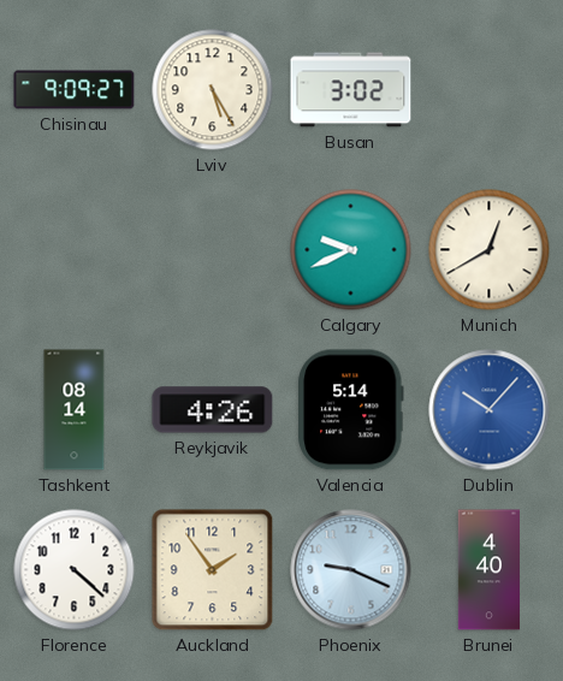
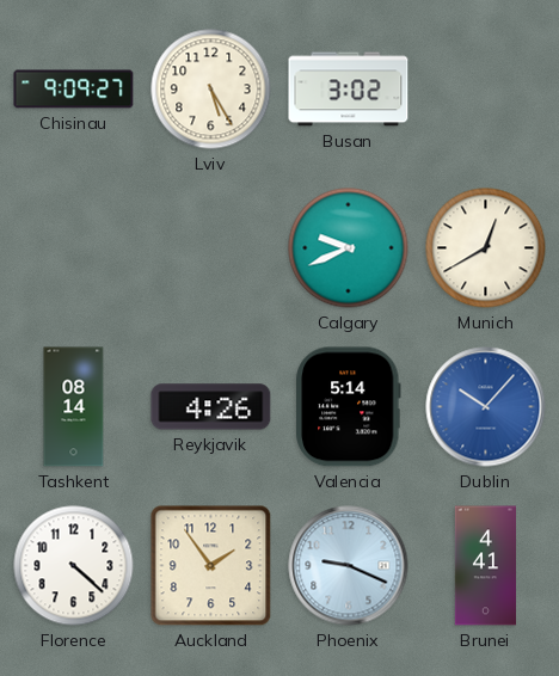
Brunei: 4:40 -> 4:41
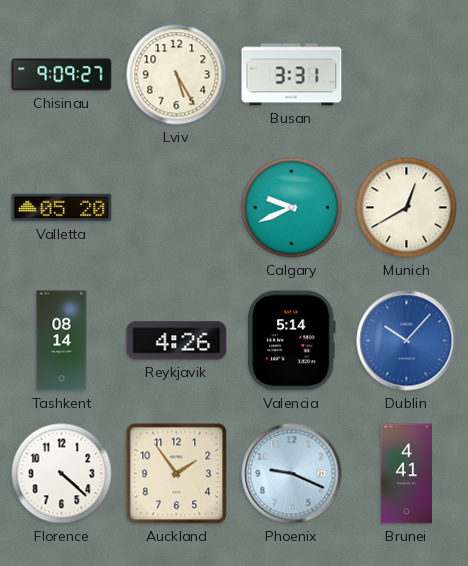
Busan: 3:02 -> 3:31
Valletta: none -> 05:20
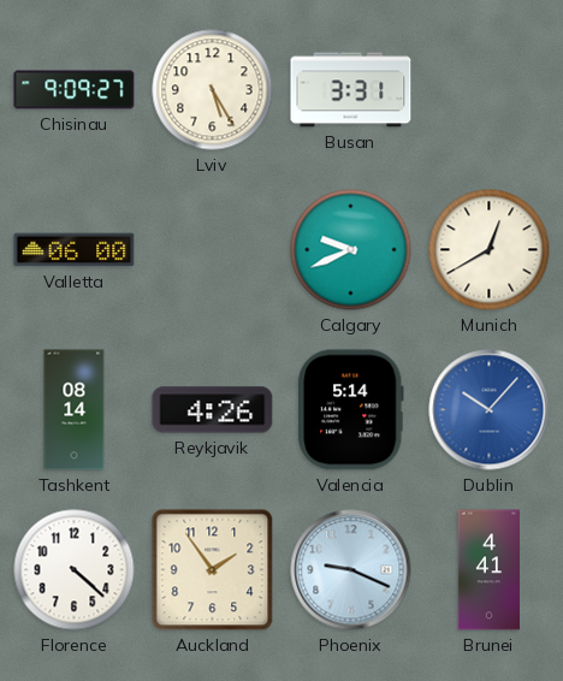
Valletta: 05:20 -> 06:00
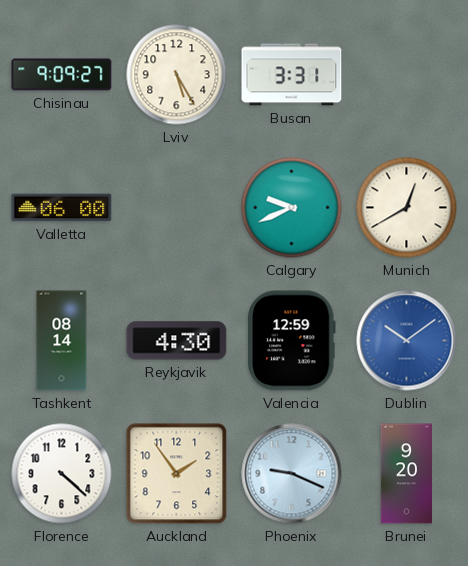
Reykjavik: 4:26 -> 4:30
Valencia: 5:14 -> 12:59
Dublin: 10:07 -> 10:09
Brunei: 4:41 -> 9:20
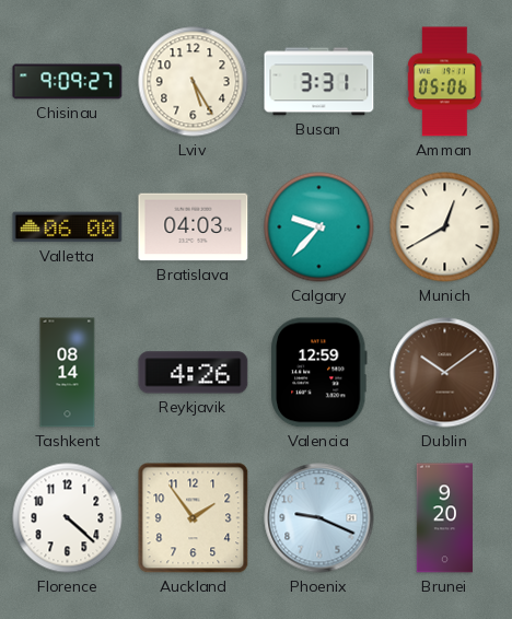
Amman: none -> 05:06
Bratislava: none -> 04:03
Calgary: 9:41 -> 9:37
Reykjavik: 4:30 -> 4:26
Dublin dial: blue -> brown
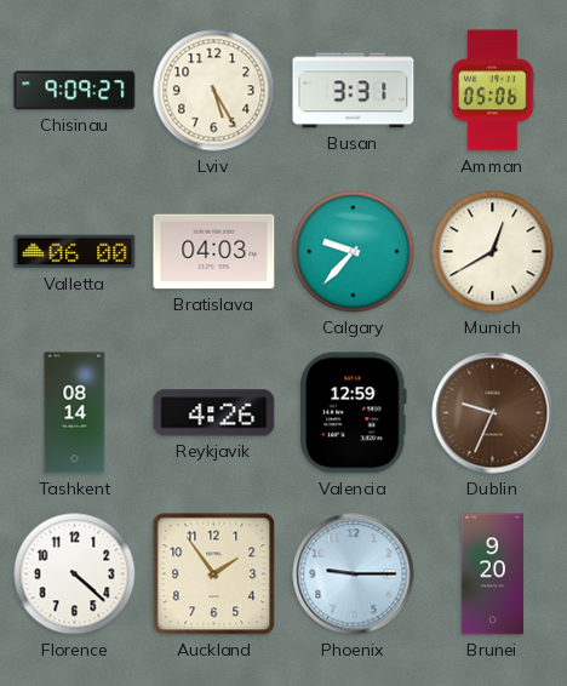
Dublin: 10:09 -> 9:34
Phoenix: 9:19 -> 9:15
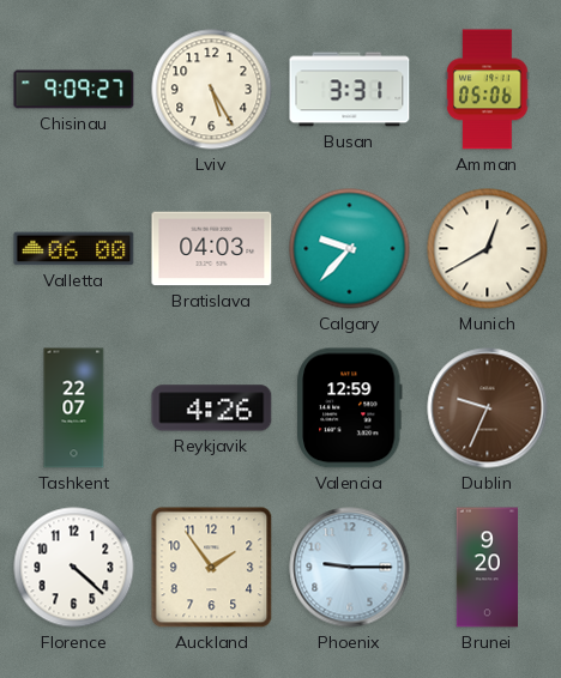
Tashkent: 08:14 -> 22:07
